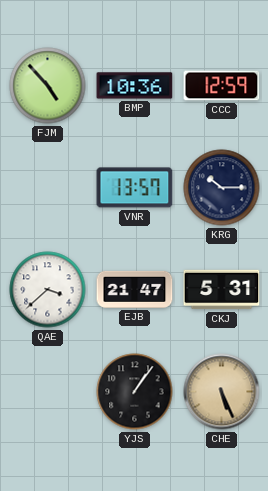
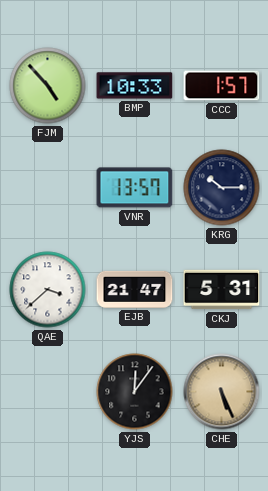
BMP: 10:36 -> 10:33
CCC: 12:59 -> 1:57
YJS: 1:06 -> 12:06
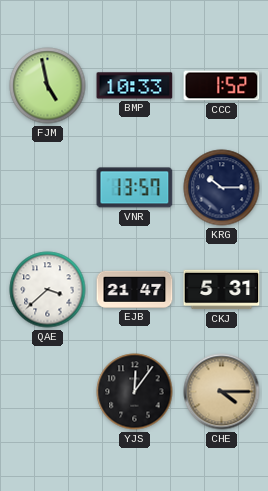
FJM: 4:53 -> 4:58
CCC: 1:57 -> 1:52
CHE: 5:26 -> 4:15
